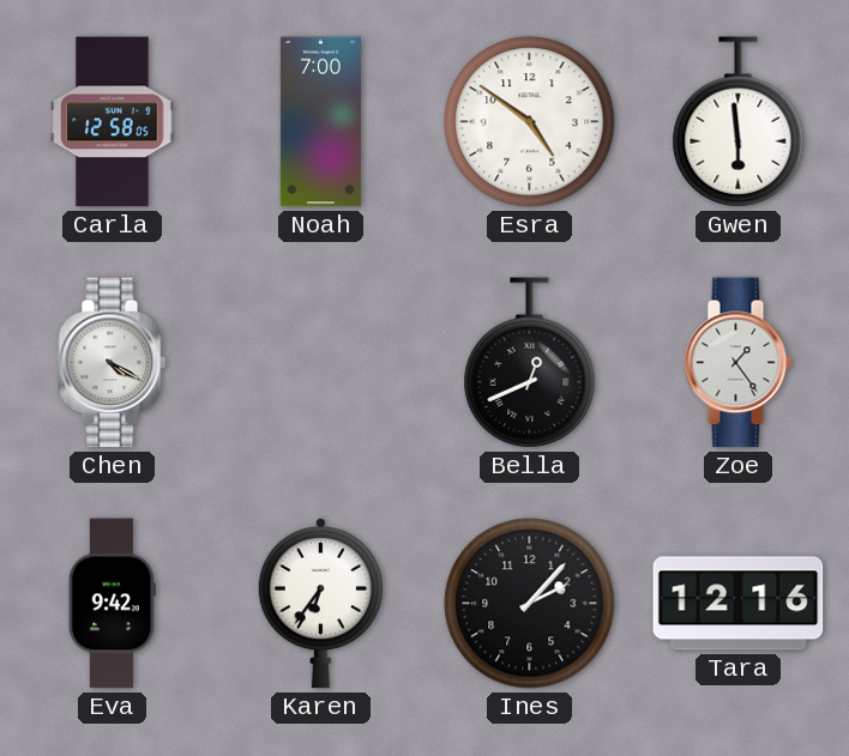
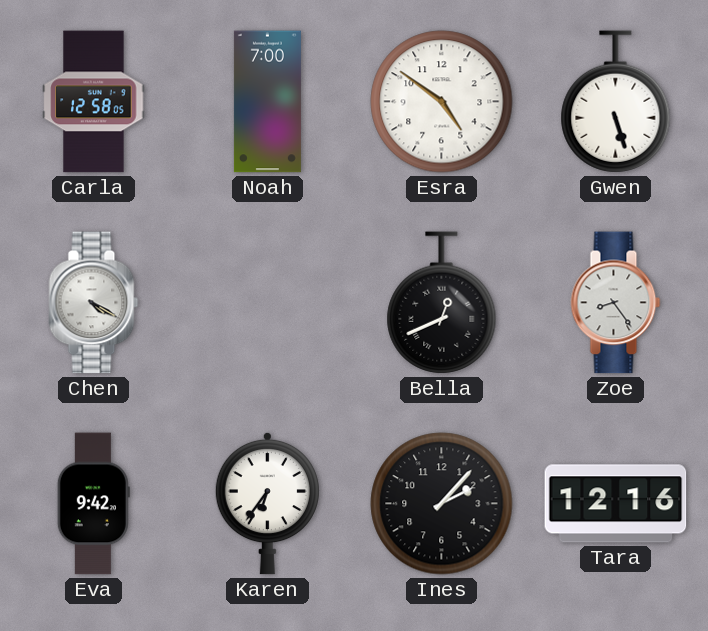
Gwen: 5:59 -> 5:27
Zoe: 1:24 -> 8:24
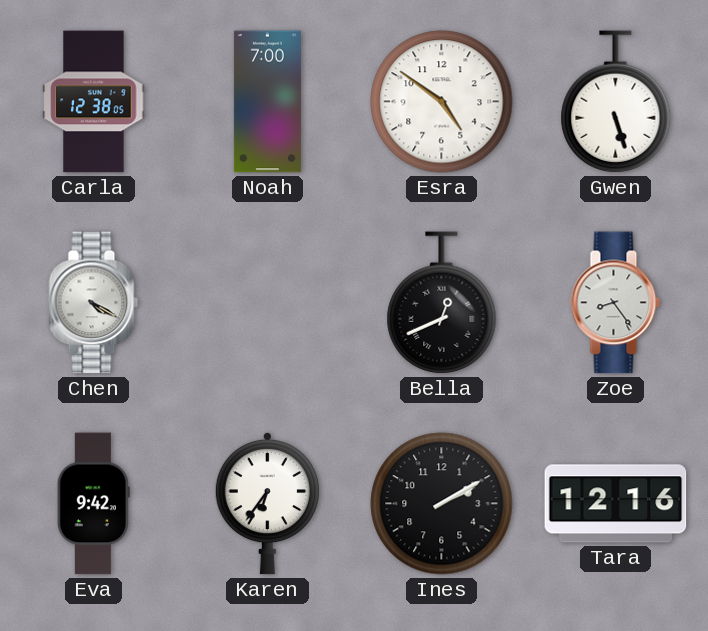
Carla: 12:58 -> 12:38
Ines: 2:07 -> 2:10
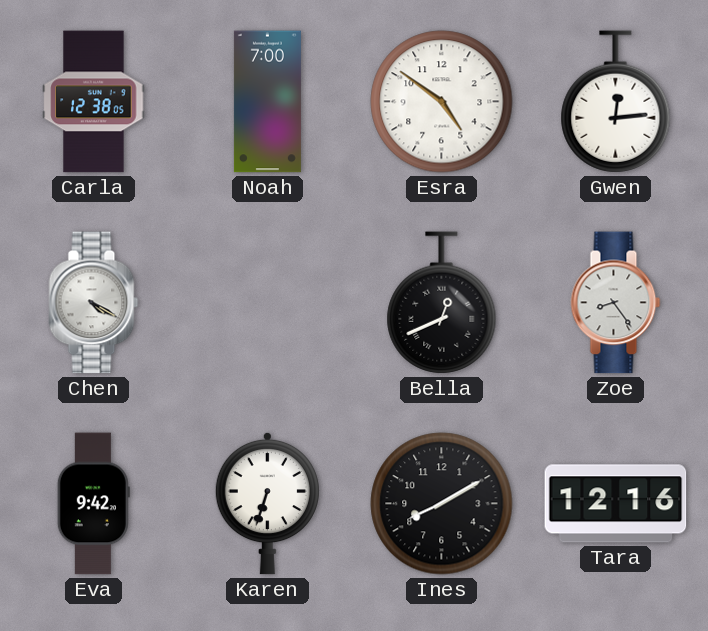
Gwen: 5:27 -> 12:14
Karen: 6:36 -> 6:33
Ines: 2:10 -> 8:10
